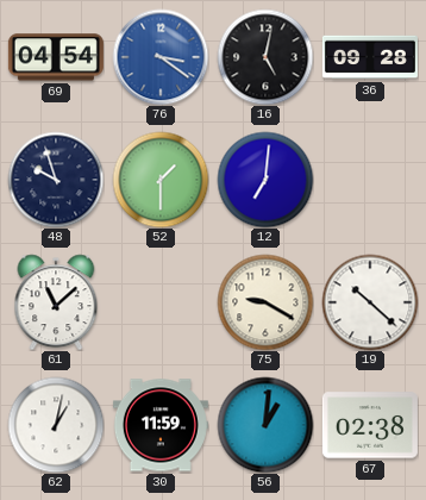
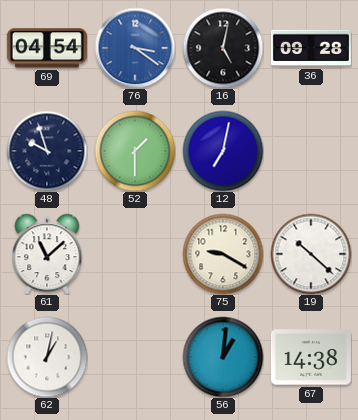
12: 7:01 -> 7:02
30: 11:59 -> none
67: 02:38 -> 14:38
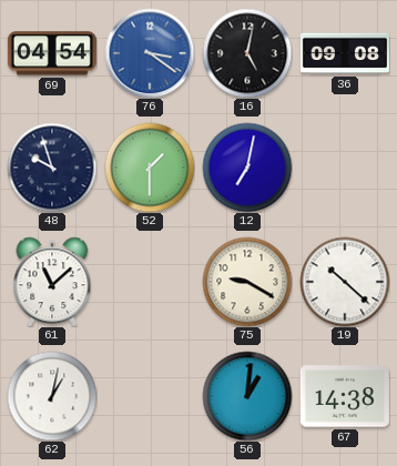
36: 09:28 -> 09:08
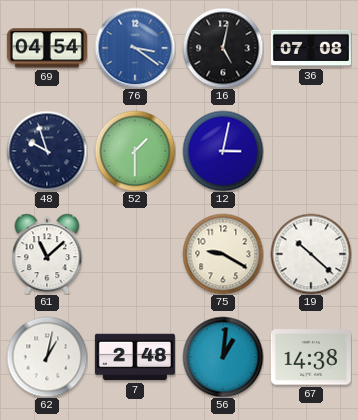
36: 09:08 -> 07:08
12: 7:02 -> 3:02
7: none -> 2:48
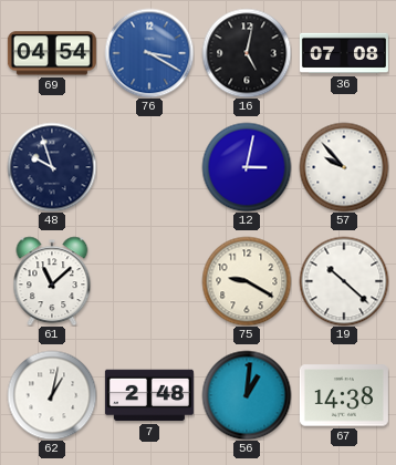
76: 3:21 -> 3:20
52: 1:30 -> none
57: none -> 9:53
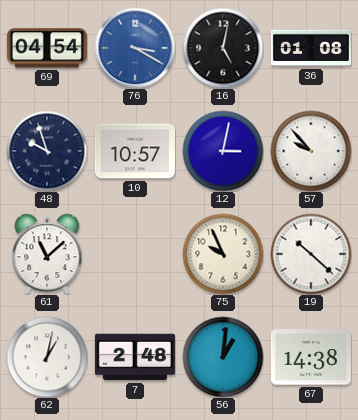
36: 07:08 -> 01:08
10: none -> 10:57
75: 9:20 -> 9:56
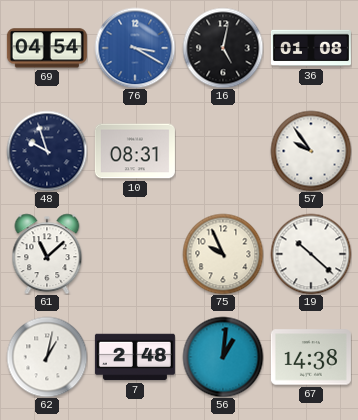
10: 10:57 -> 08:31
12: 3:02 -> none
57: 9:53 -> 9:54
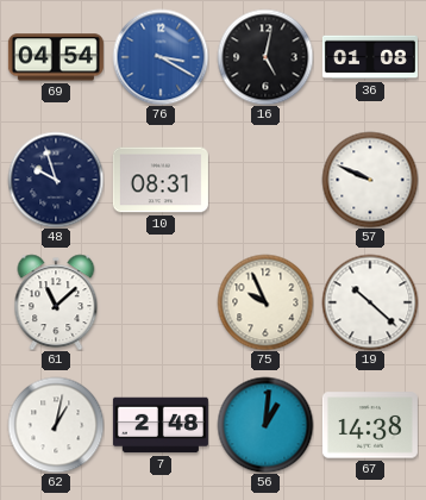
57: 9:54 -> 9:49
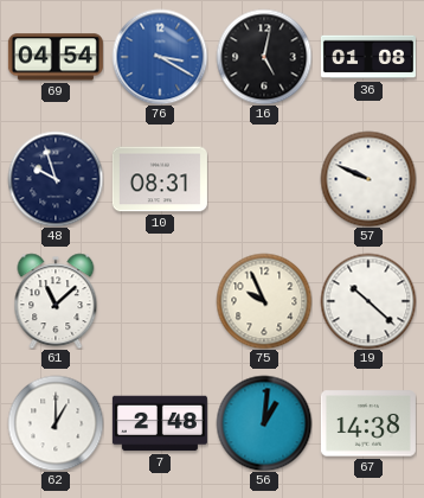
62: 1:02 -> 1:00
